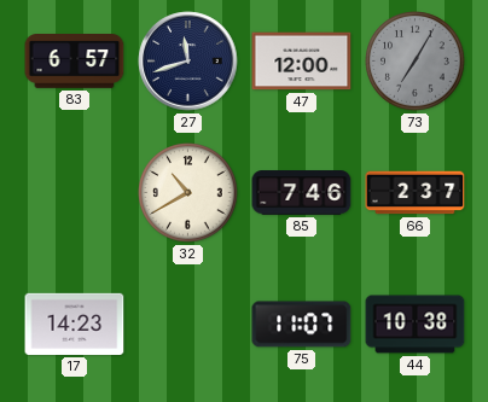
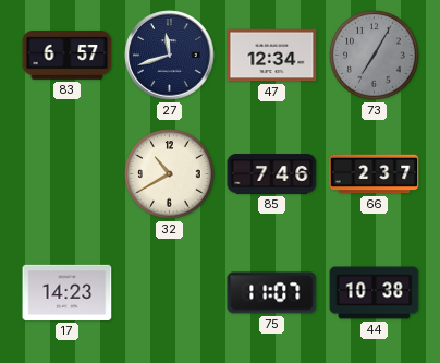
47: 12:00 -> 12:34
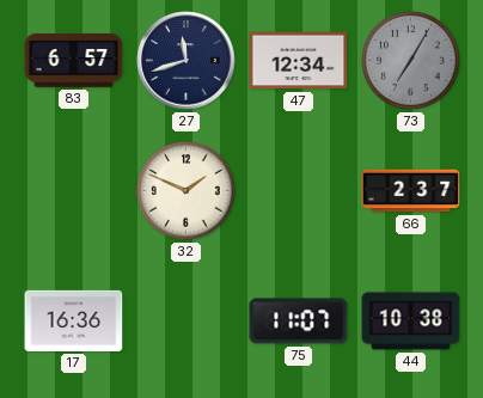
32: 10:40 -> 1:49
85: 7:46 -> none
17: 14:23 -> 16:36
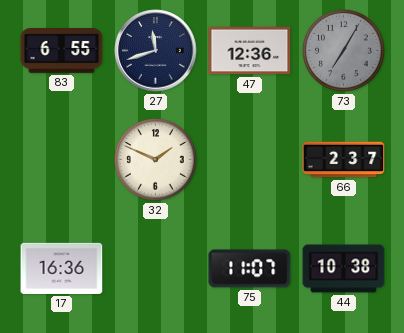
83: 6:57 -> 6:55
47: 12:34 -> 12:36
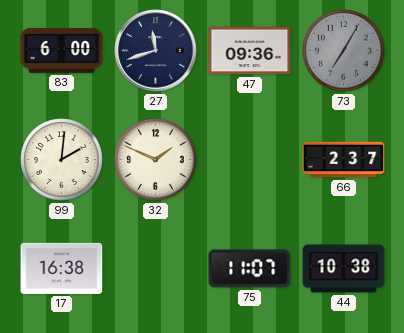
83: 6:55 -> 6:00
47: 12:36 -> 09:36
99: none -> 2:01
17: 16:36 -> 16:38
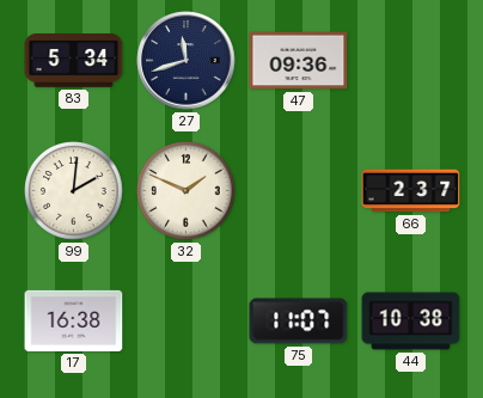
83: 6:00 -> 5:34
73: 7:05 -> none
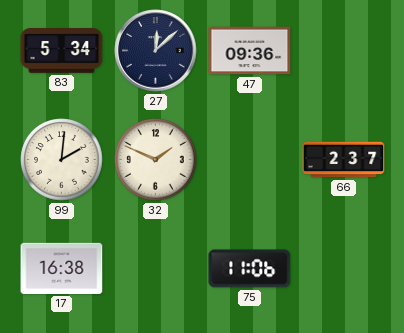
27: 11:42 -> 12:08
75: 11:07 -> 11:06
44: 10:38 -> none
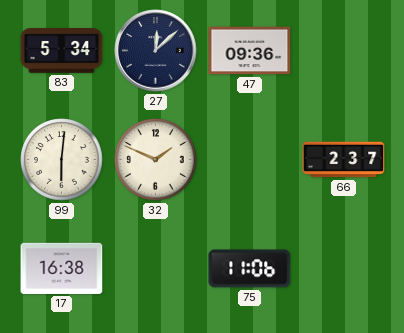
99: 2:01 -> 6:01
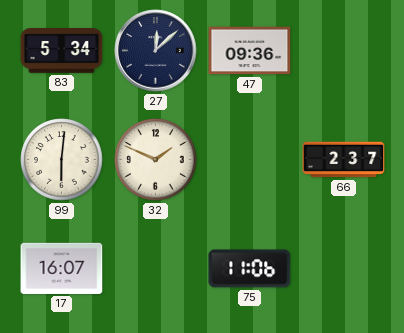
17: 16:38 -> 16:07
